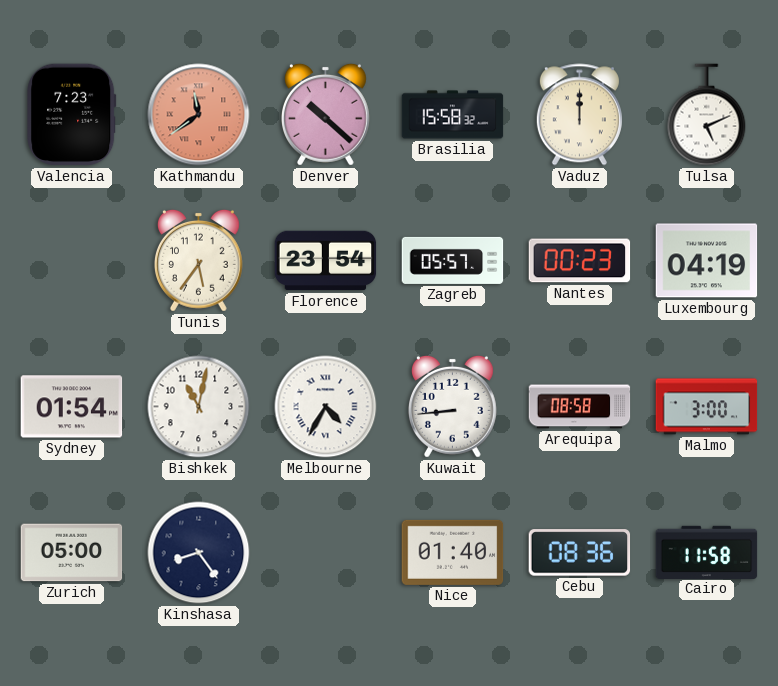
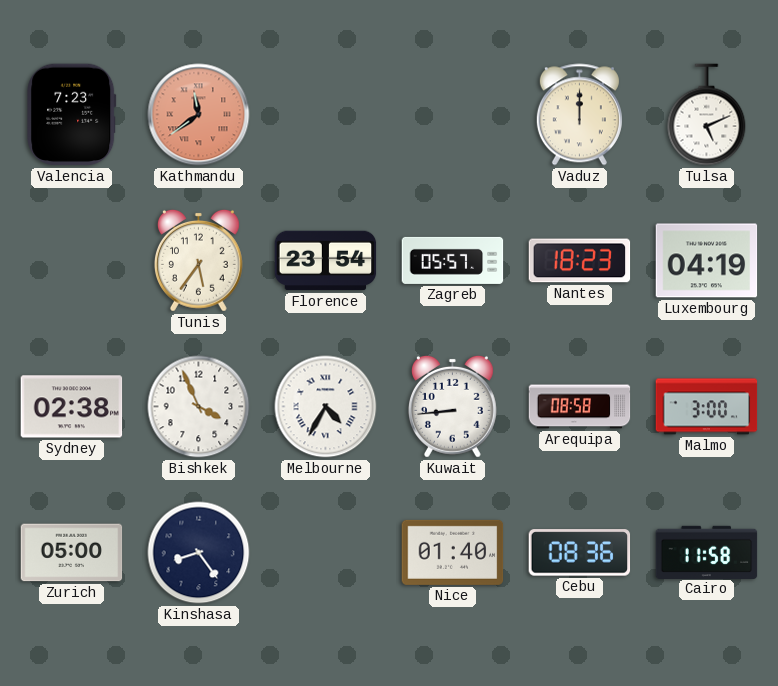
Denver: 10:22 -> none
Brasilia: 15:58 -> none
Nantes: 00:23 -> 18:23
Sydney: 01:54 -> 02:38
Bishkek: 11:02 -> 3:56
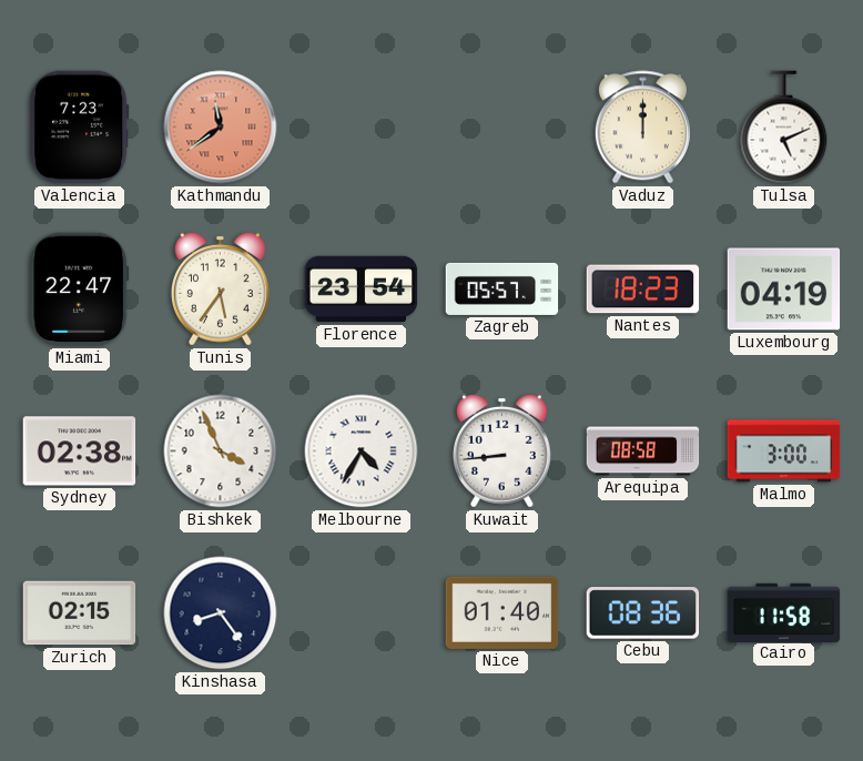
Miami: none -> 22:47
Zurich: 05:00 -> 02:15
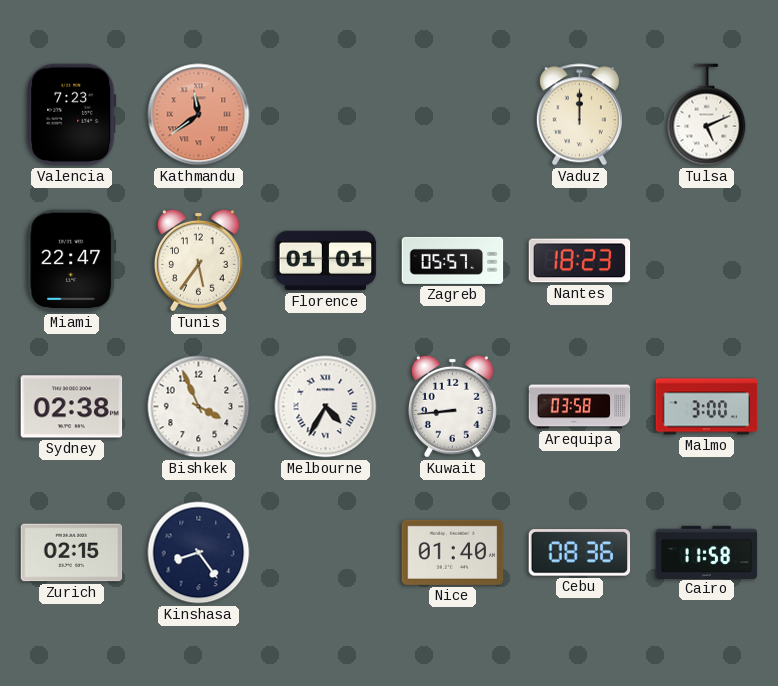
Florence: 23:54 -> 01:01
Luxembourg: 04:19 -> none
Arequipa: 08:58 -> 03:58
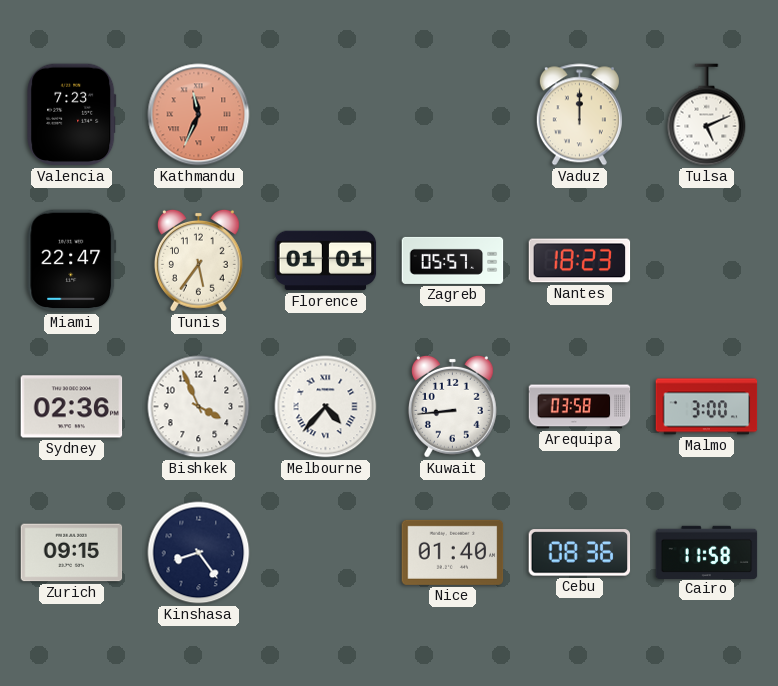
Kathmandu: 11:39 -> 11:34
Sydney: 02:38 -> 02:36
Melbourne: 4:35 -> 4:37
Zurich: 02:15 -> 09:15
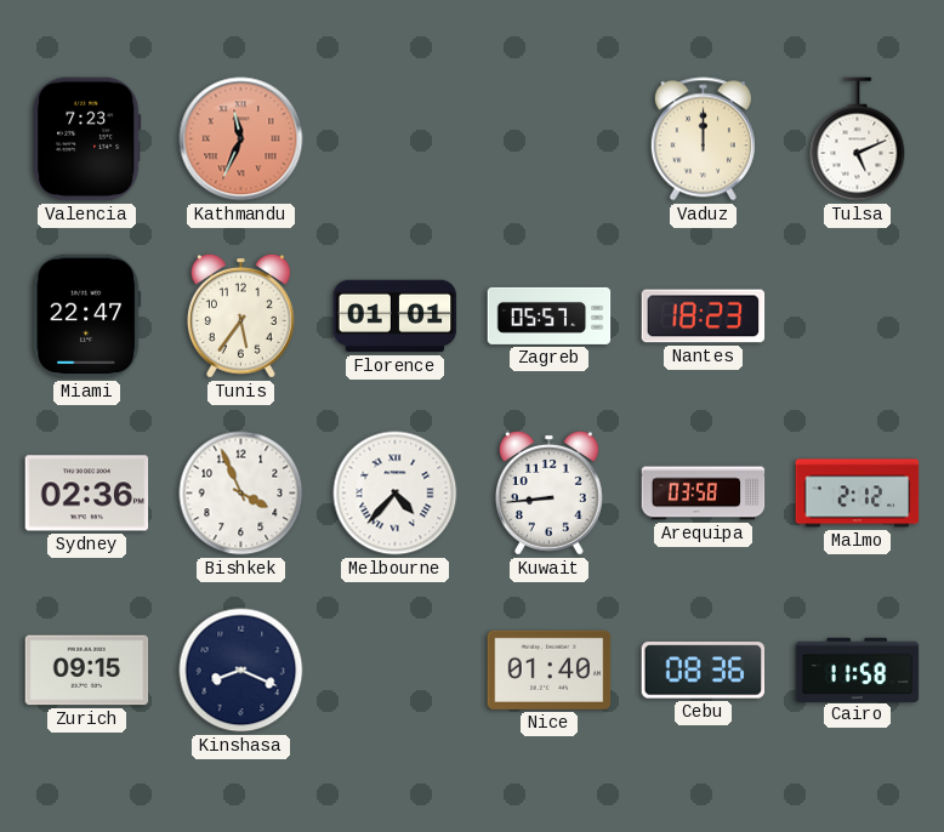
Malmo: 3:00 -> 2:12
Kinshasa: 8:24 -> 8:19
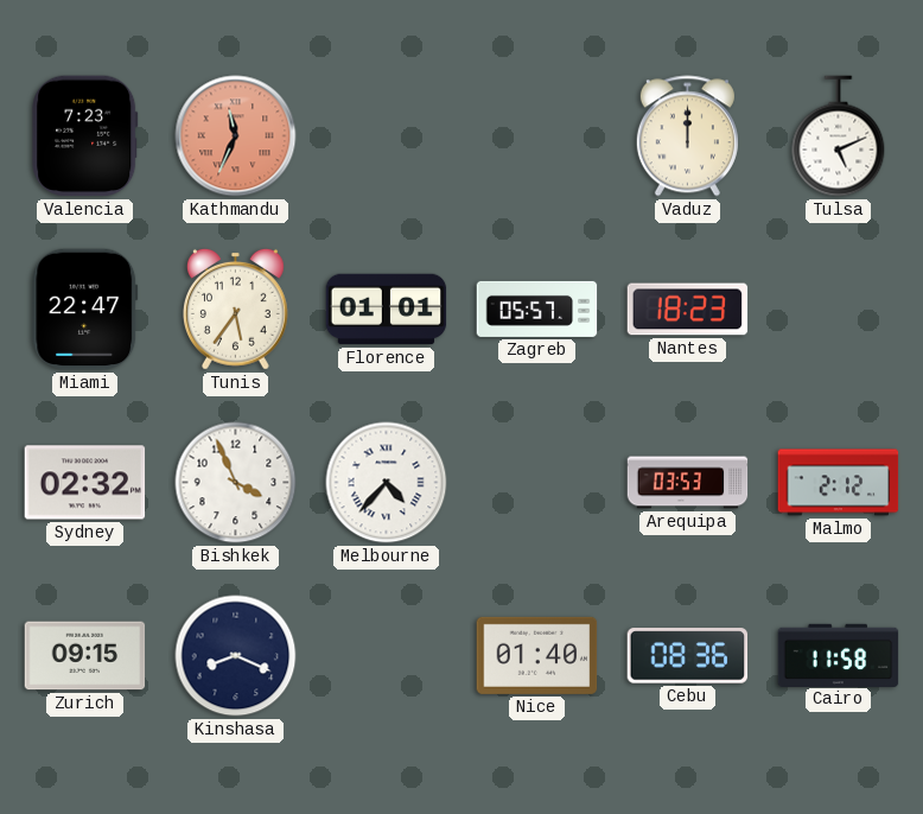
Sydney: 02:36 -> 02:32
Kuwait: 8:44 -> none
Arequipa: 03:58 -> 03:53
